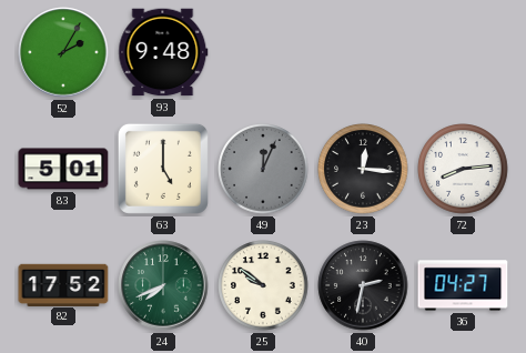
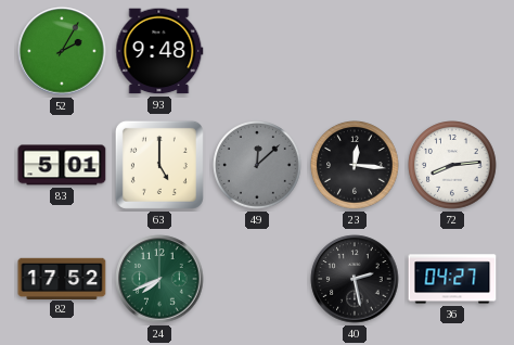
49: 12:04 -> 12:08
25: 9:51 -> none
40: 2:32 -> 2:28
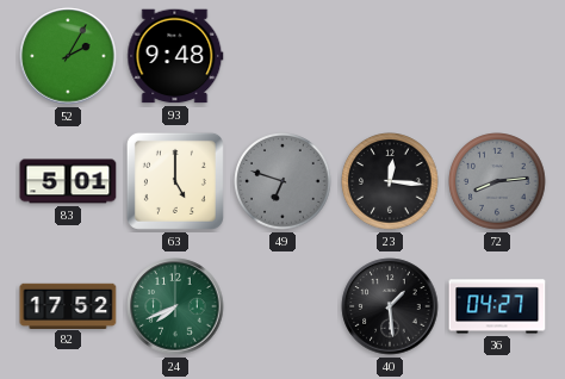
49: 12:08 -> 6:48
72 dial: white -> grey
40: 2:28 -> 1:29
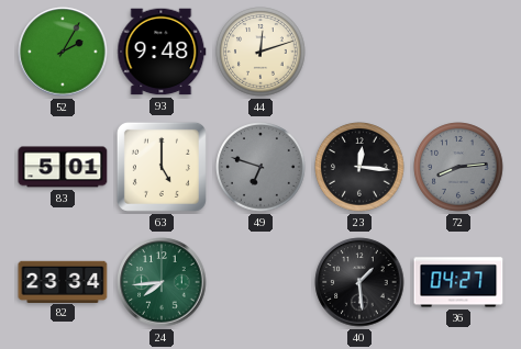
44: none -> 12:12
82: 17:52 -> 23:34
24: 7:41 -> 7:44
